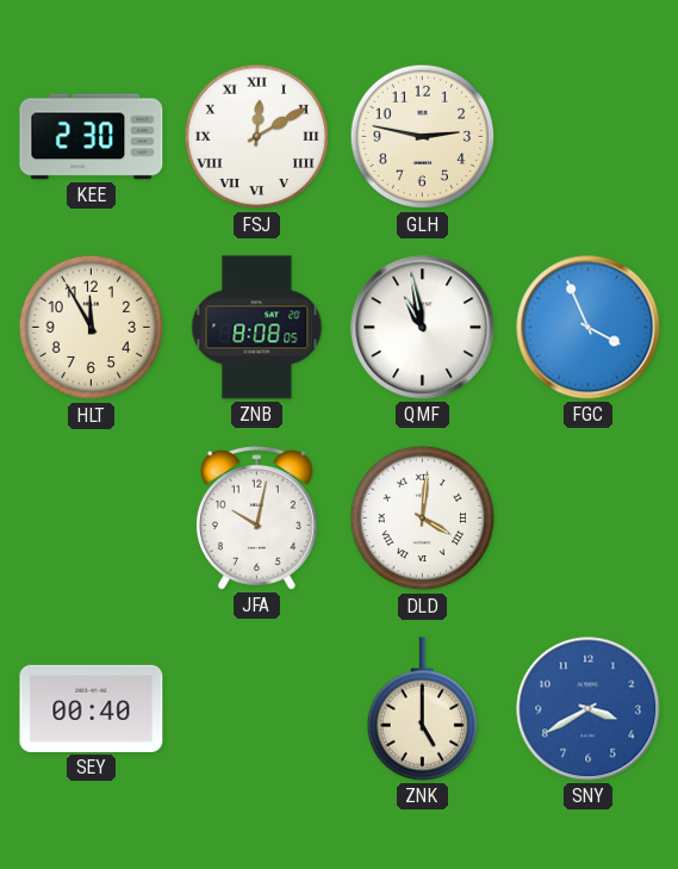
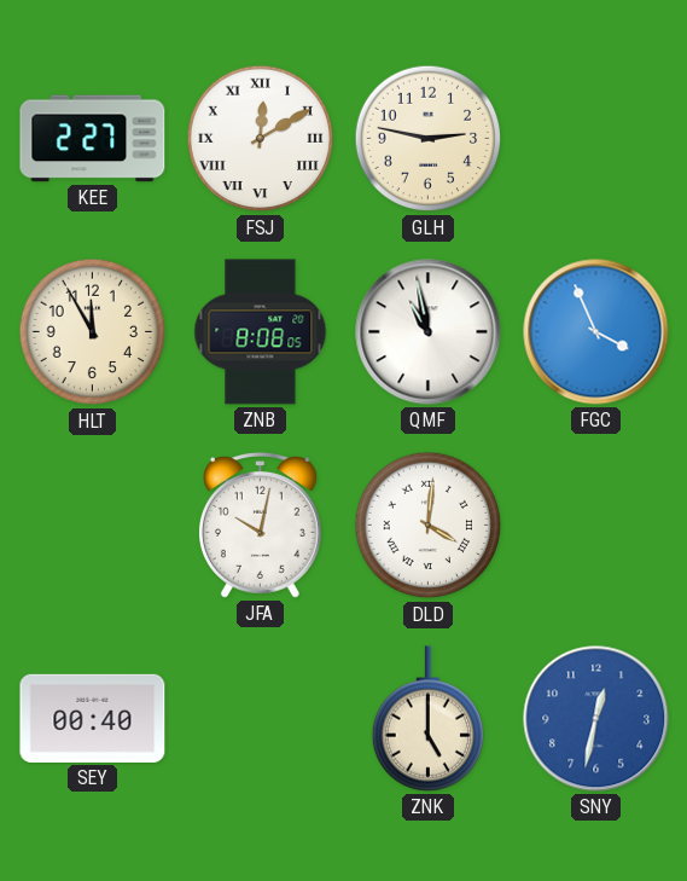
KEE: 2:30 -> 2:27
SNY: 3:40 -> 12:32
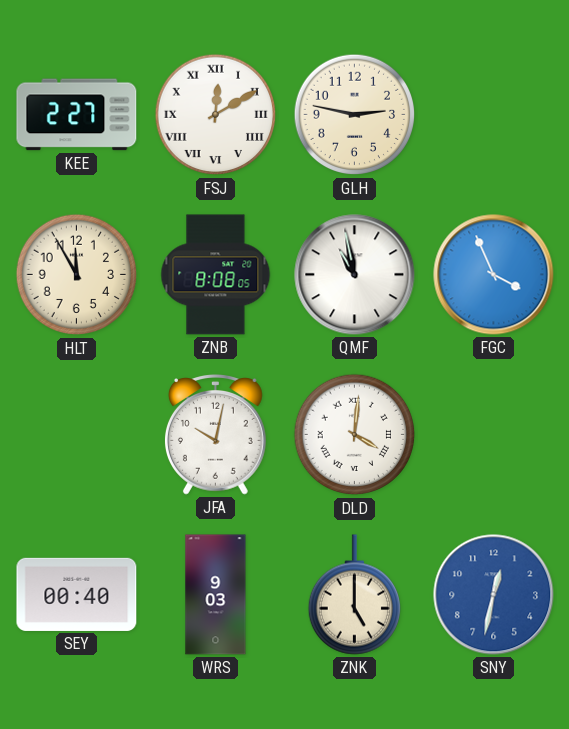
WRS: none -> 9:03
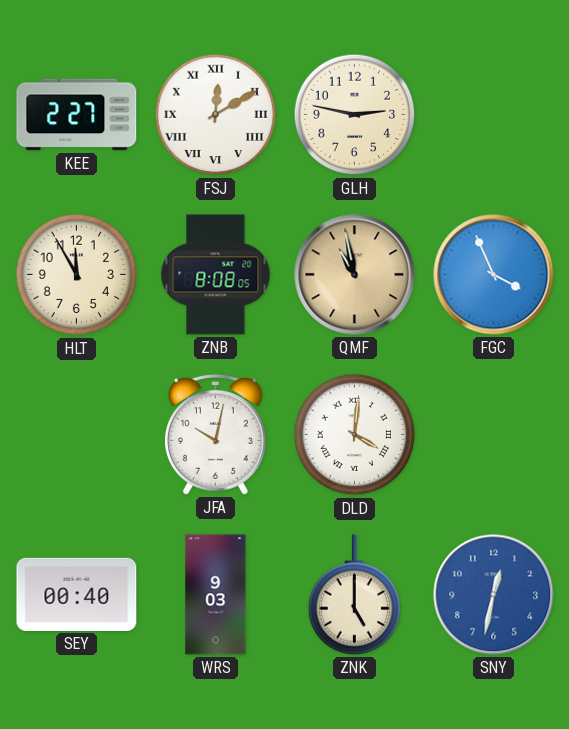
QMF dial: white -> champagne
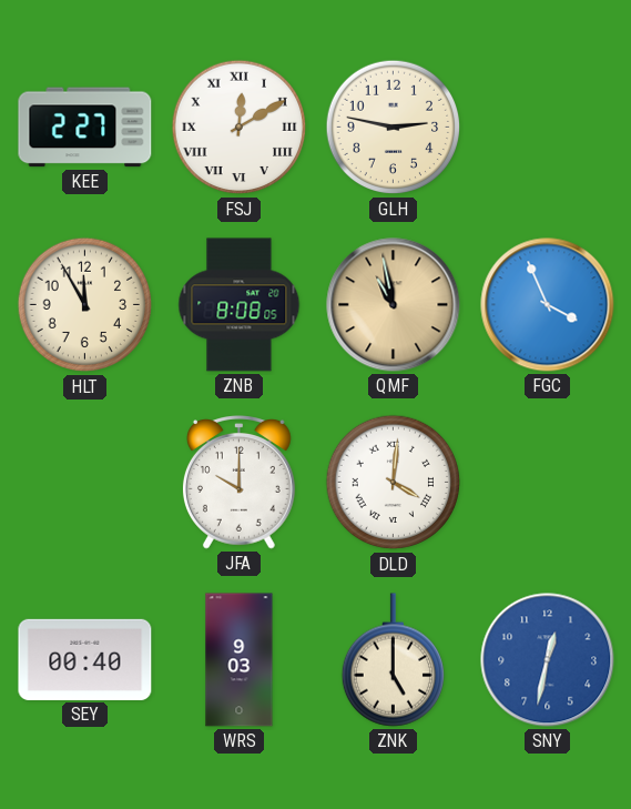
JFA: 10:02 -> 10:00
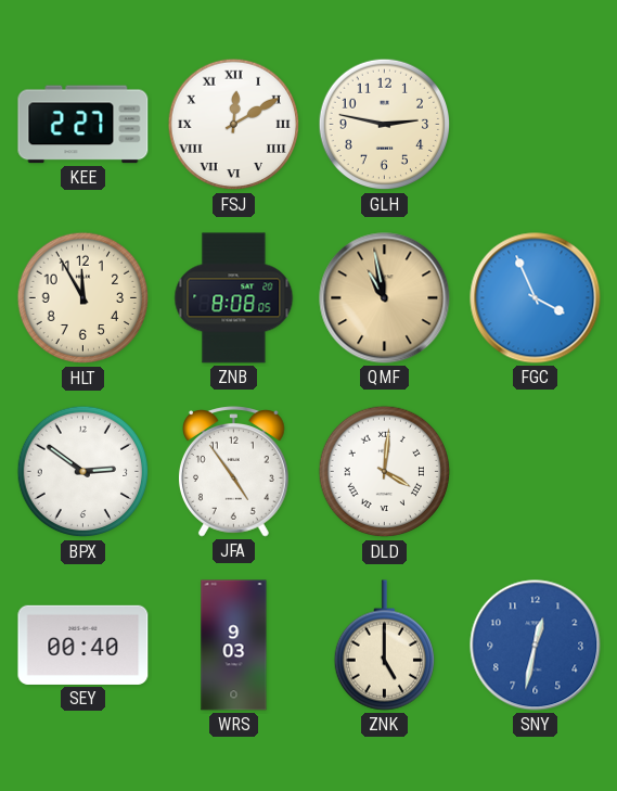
BPX: none -> 2:51
JFA: 10:00 -> 4:54
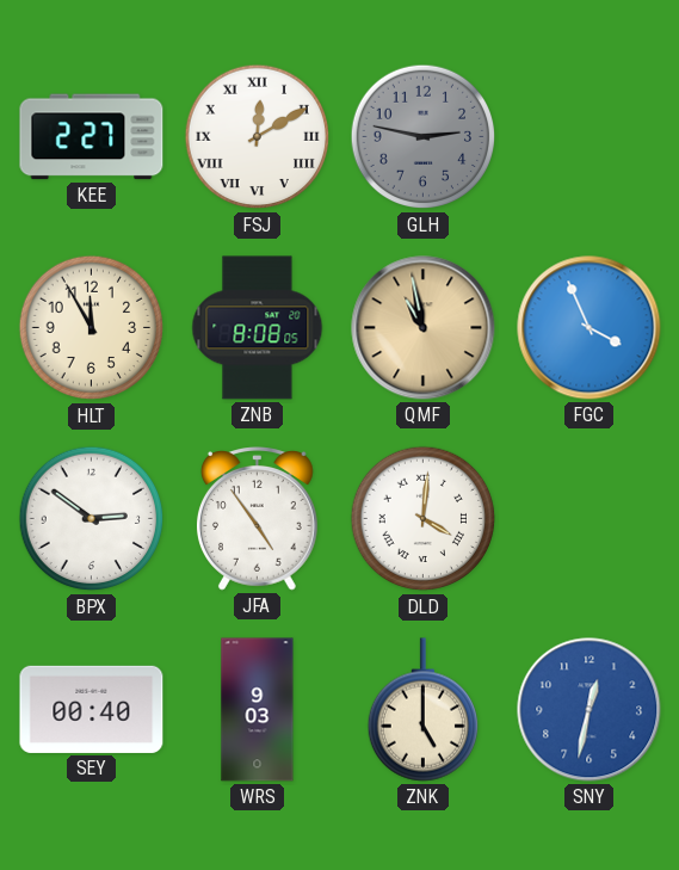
GLH dial: cream -> grey
